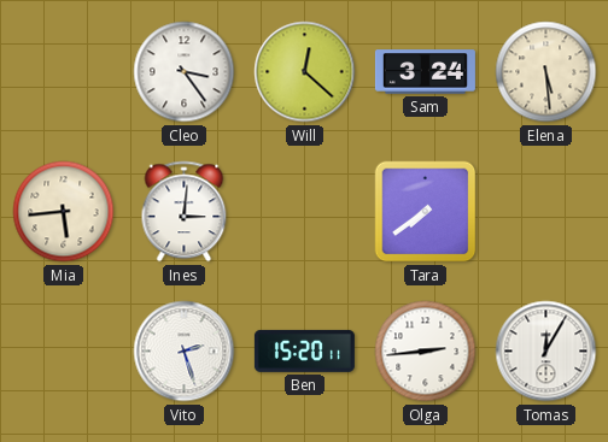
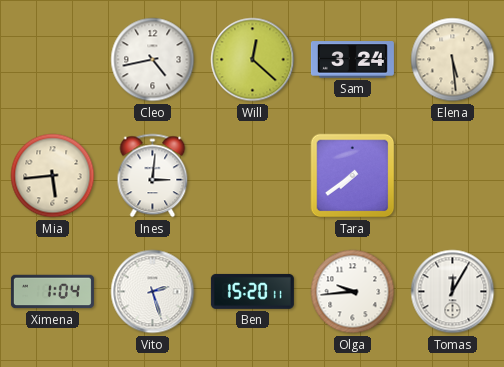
Cleo: 3:24 -> 4:43
Ximena: none -> 1:04
Olga: 2:44 -> 9:44
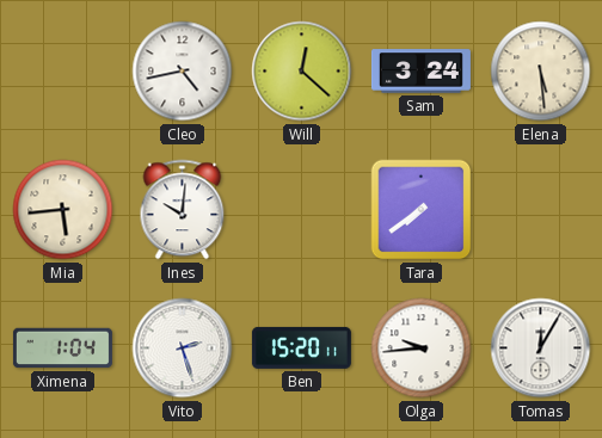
Ines: 3:01 -> 10:01
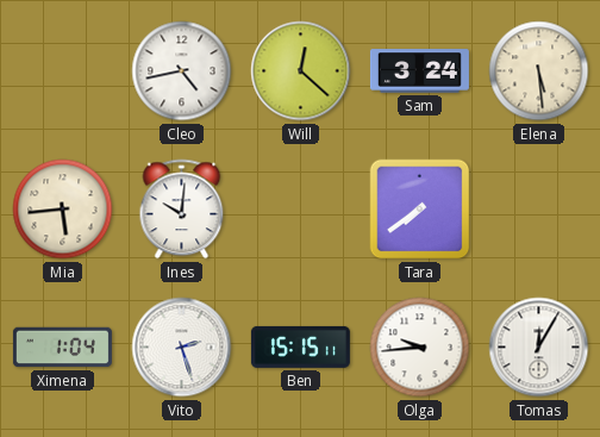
Ben: 15:20 -> 15:15
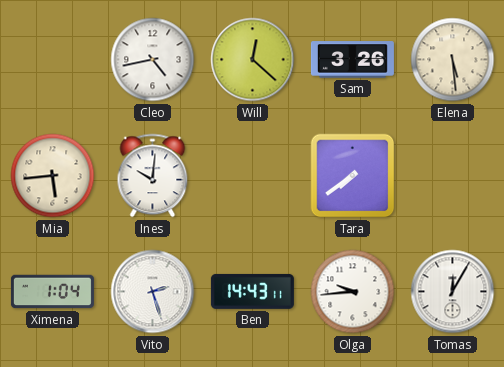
Sam: 3:24 -> 3:26
Ben: 15:15 -> 14:43
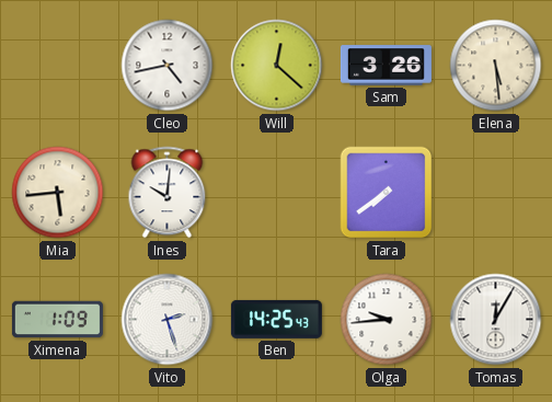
Ximena: 1:04 -> 1:09
Ben: 14:43 -> 14:25
